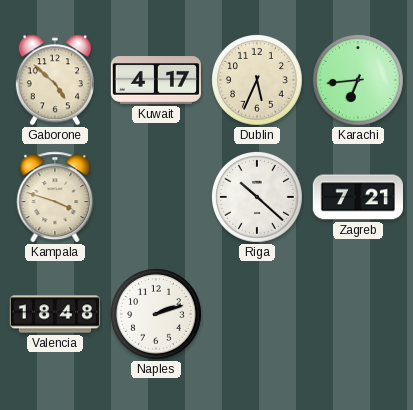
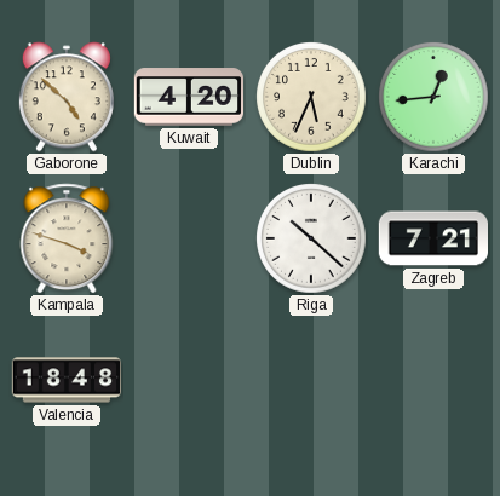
Kuwait: 4:17 -> 4:20
Karachi: 6:44 -> 12:44
Naples: 2:12 -> none
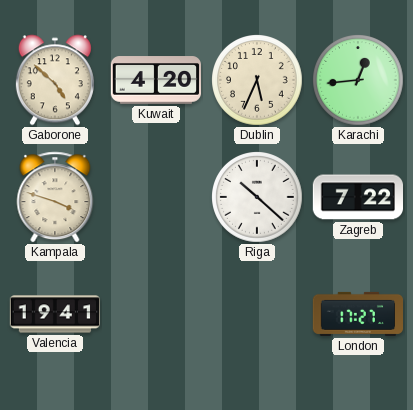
Zagreb: 7:21 -> 7:22
Valencia: 18:48 -> 19:41
London: none -> 17:27
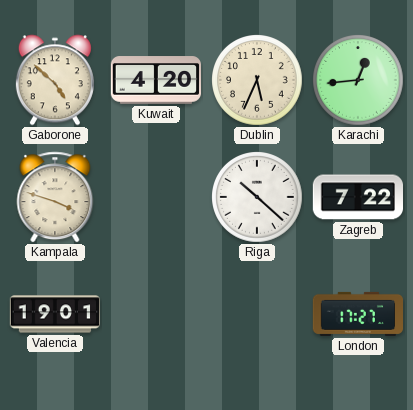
Valencia: 19:41 -> 19:01
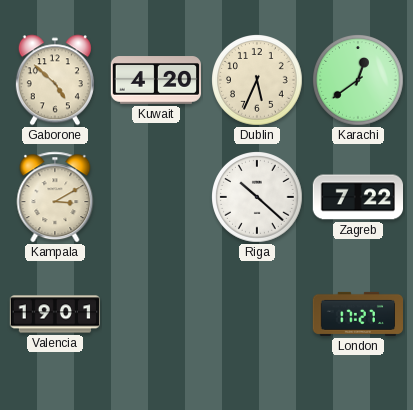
Karachi: 12:44 -> 12:39
Kampala: 3:48 -> 3:10
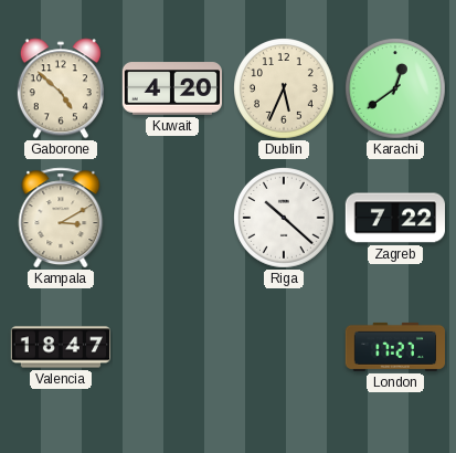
Valencia: 19:01 -> 18:47
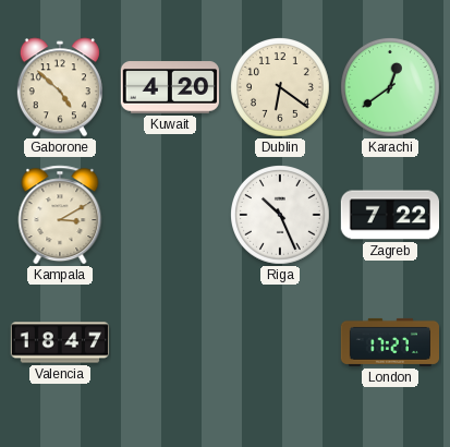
Dublin: 5:34 -> 6:21
Riga: 10:22 -> 10:26
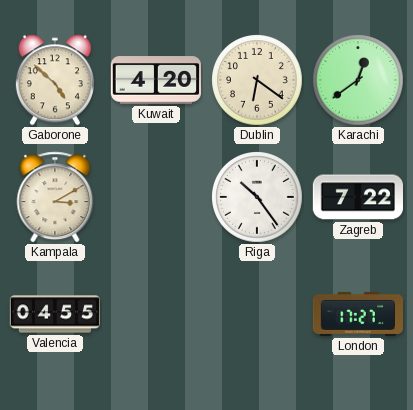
Riga: 10:26 -> 10:24
Valencia: 18:47 -> 04:55
